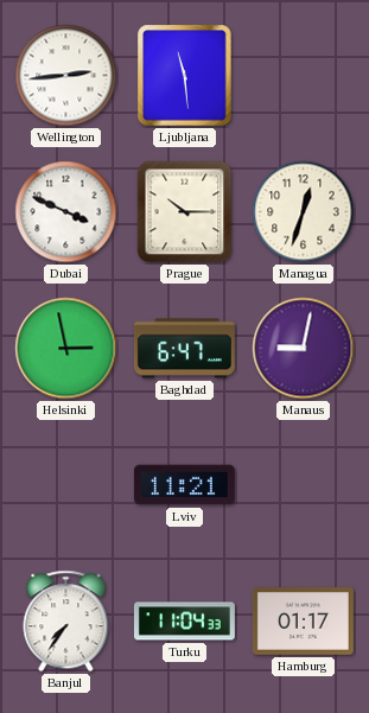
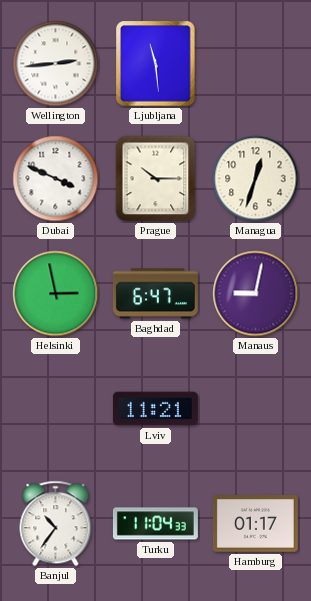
Banjul: 7:36 -> 10:36
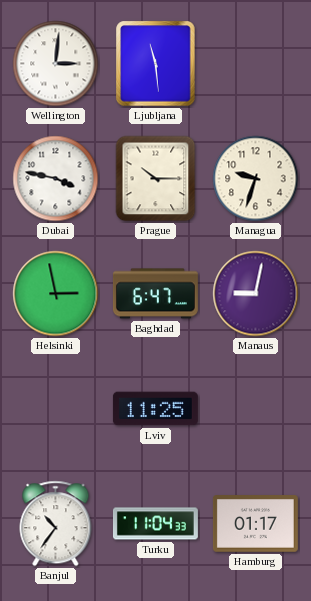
Wellington: 2:44 -> 3:01
Dubai: 3:49 -> 3:47
Managua: 12:33 -> 9:33
Lviv: 11:21 -> 11:25
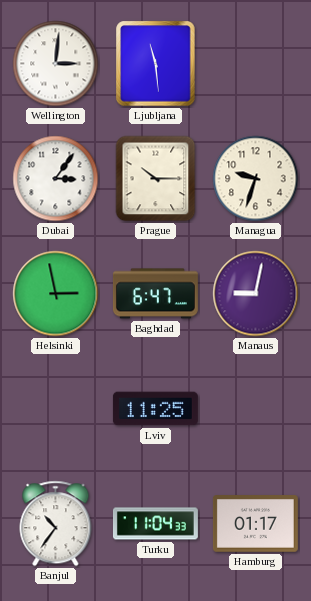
Dubai: 3:47 -> 3:06
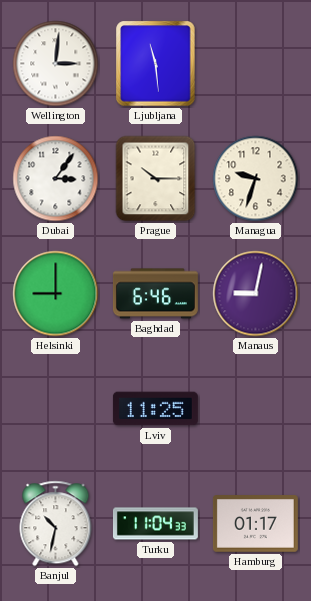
Helsinki: 2:58 -> 9:00
Baghdad: 6:47 -> 6:46
Banjul: 10:36 -> 10:32
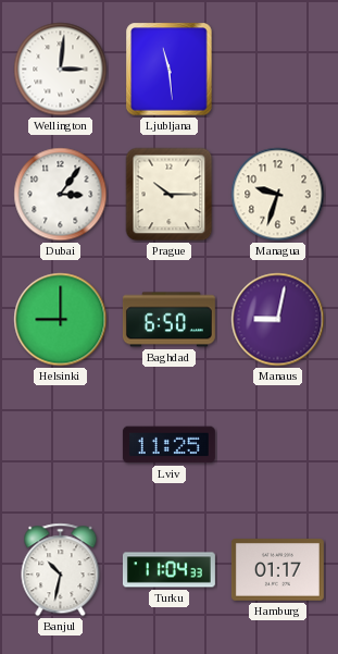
Baghdad: 6:46 -> 6:50
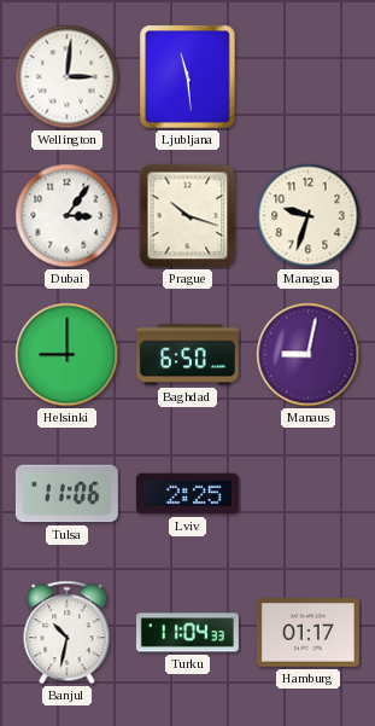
Prague: 10:15 -> 10:18
Tulsa: none -> 11:06
Lviv: 11:25 -> 2:25
